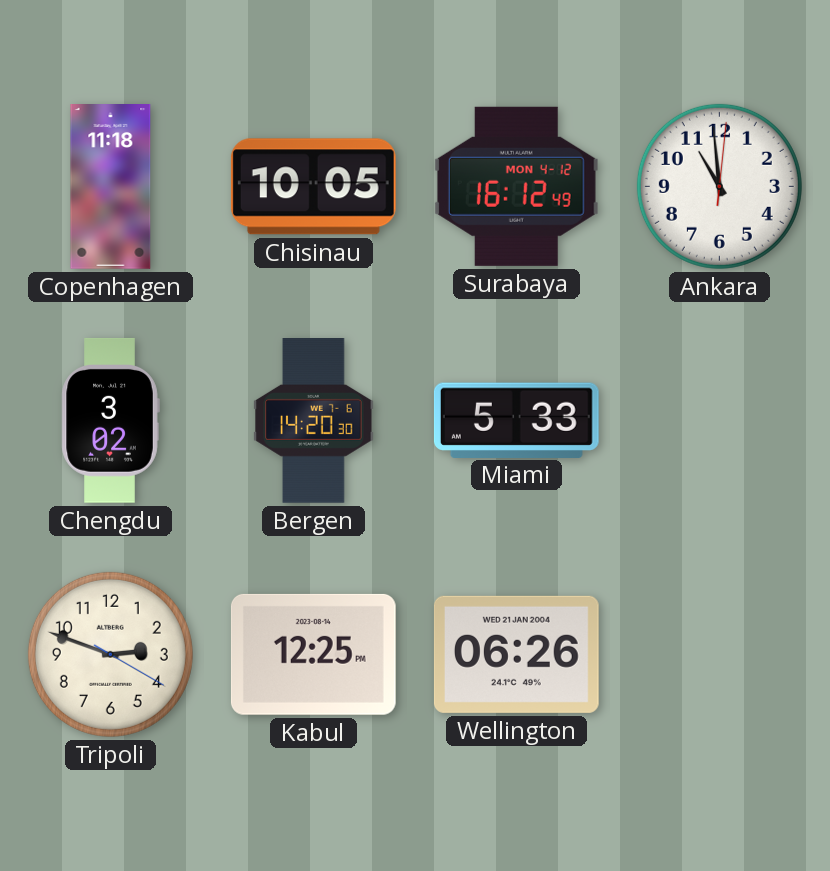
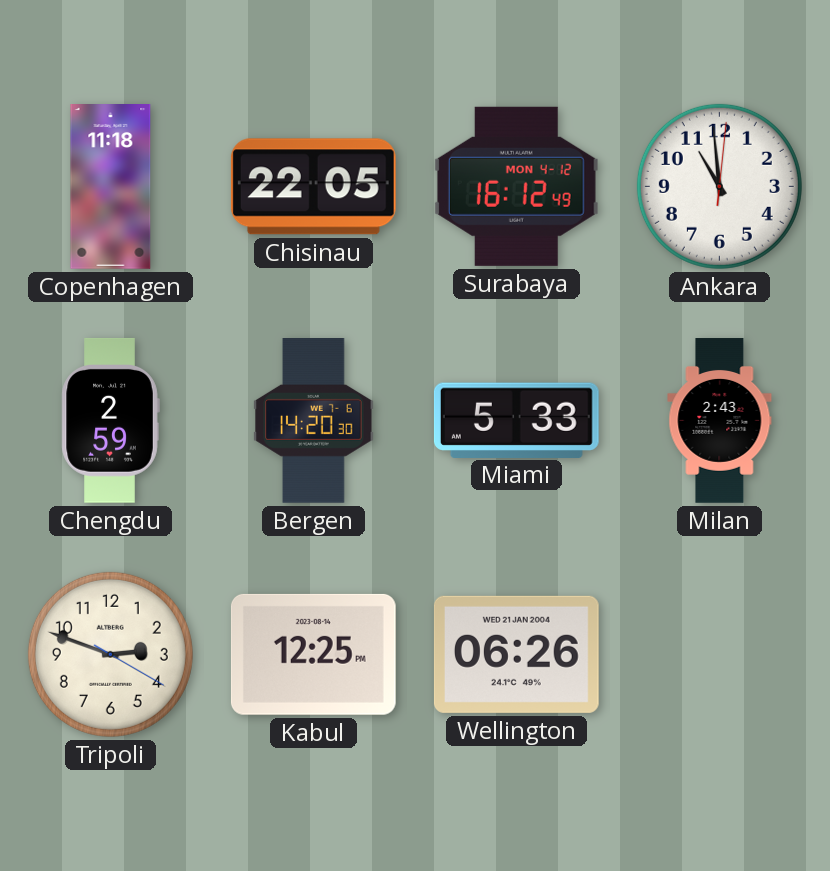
Chisinau: 10:05 -> 22:05
Chengdu: 3:02 -> 2:59
Milan: none -> 2:43
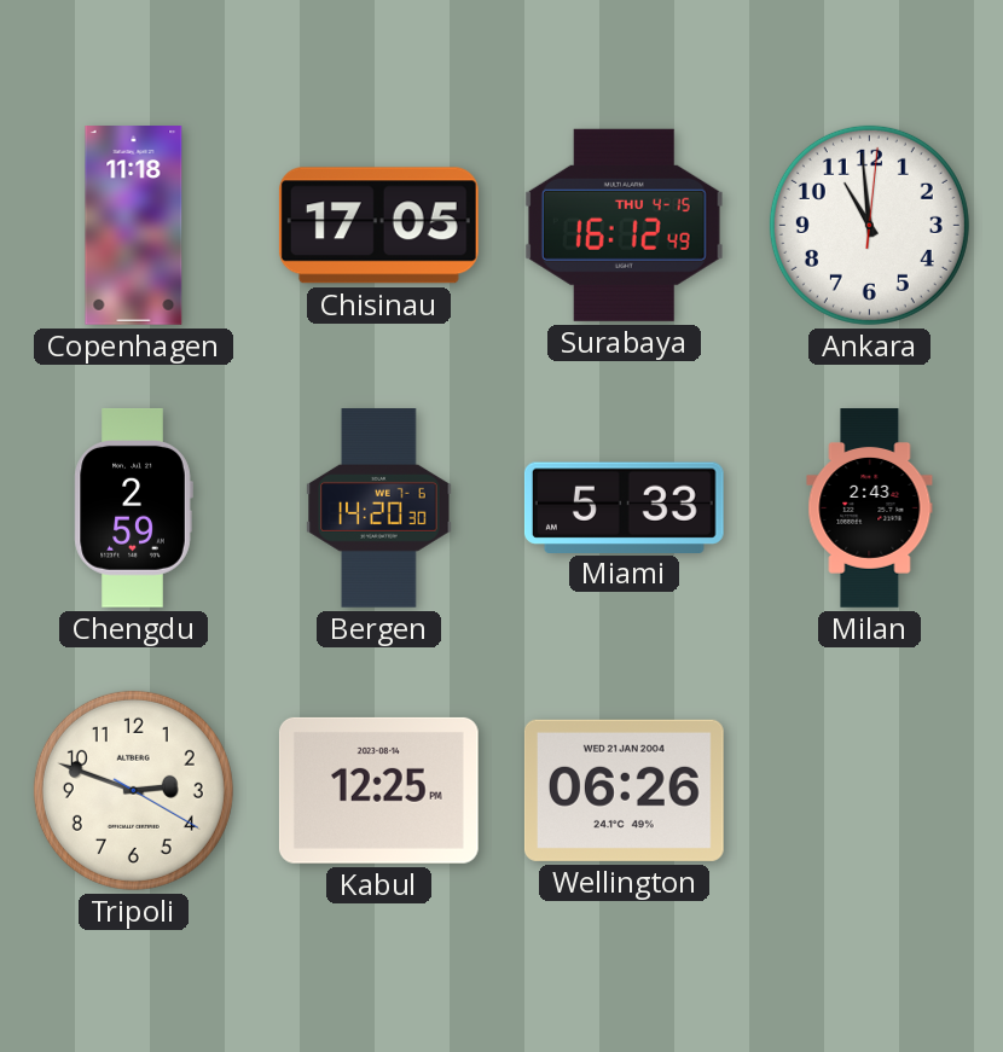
Chisinau: 22:05 -> 17:05
Surabaya date: MON 4-12 -> THU 4-15
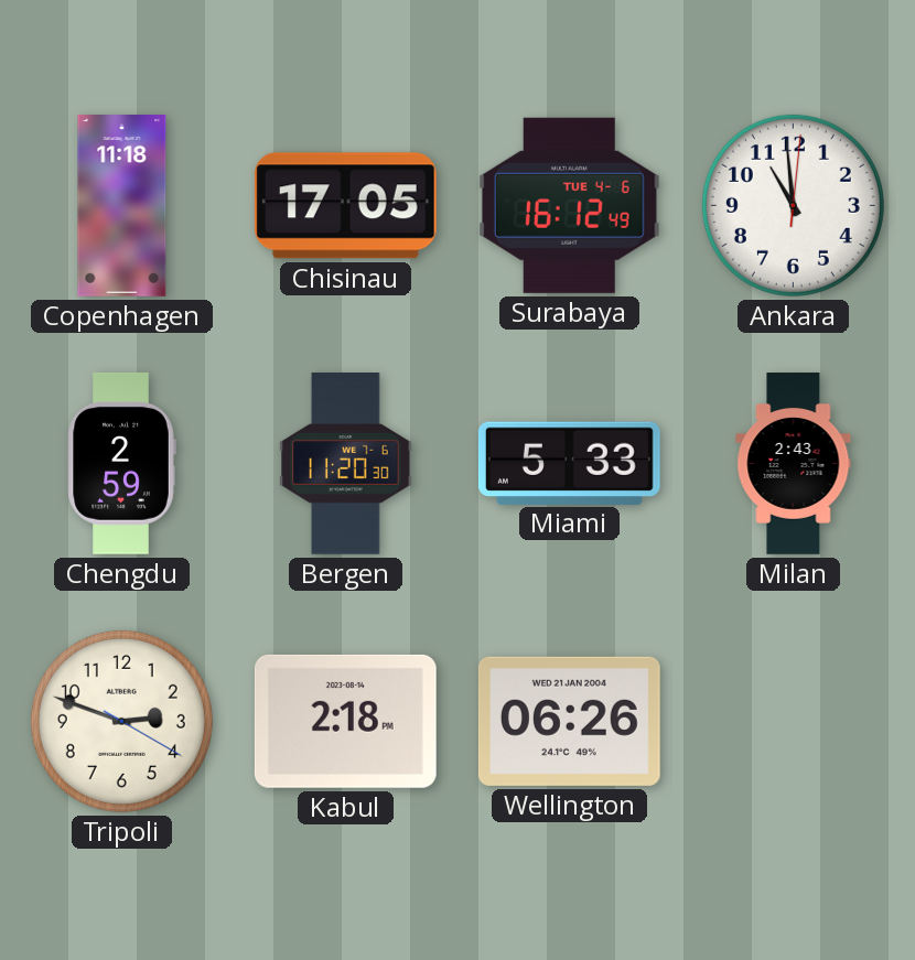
Surabaya date: THU 4-15 -> TUE 4-6
Bergen: 14:20 -> 11:20
Kabul: 12:25 -> 2:18
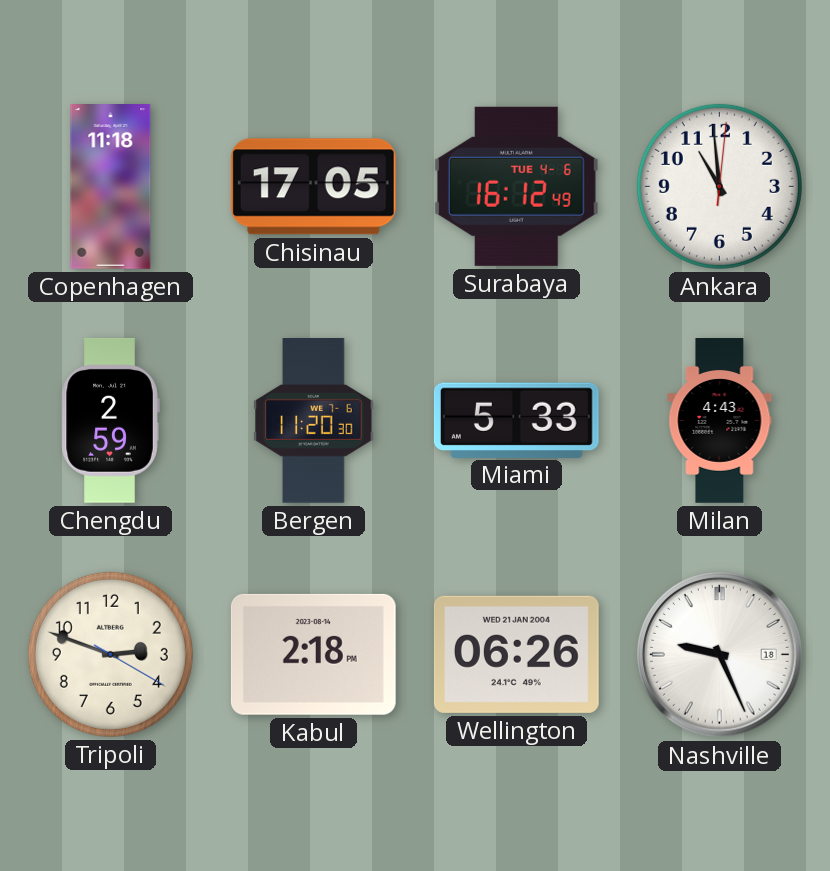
Milan: 2:43 -> 4:43
Nashville: none -> 9:26
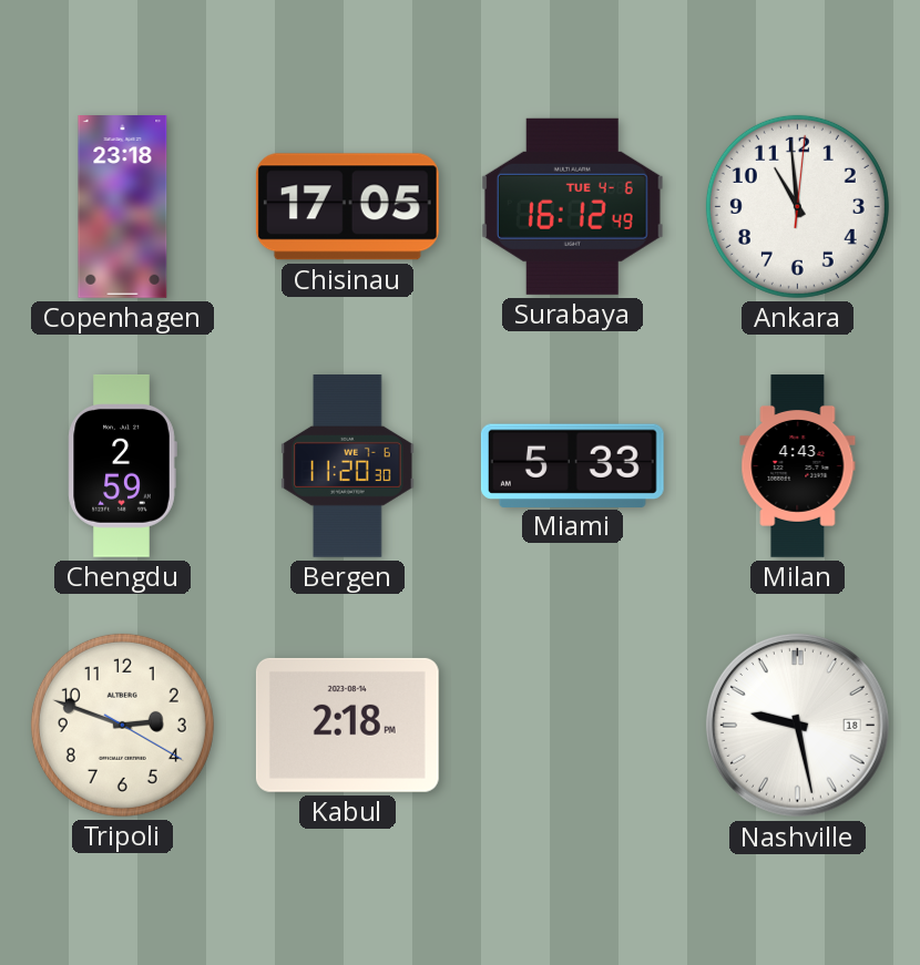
Copenhagen: 11:18 -> 23:18
Wellington: 06:26 -> none
Nashville: 9:26 -> 9:28
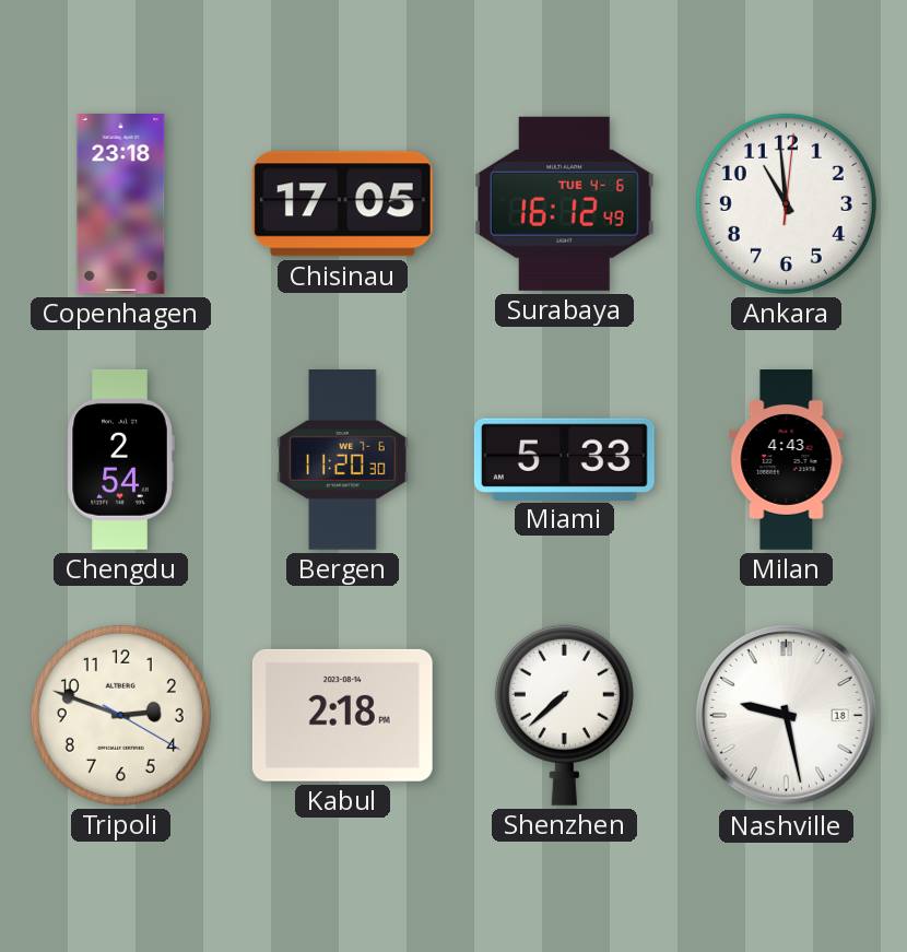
Chengdu: 2:59 -> 2:54
Shenzhen: none -> 7:38
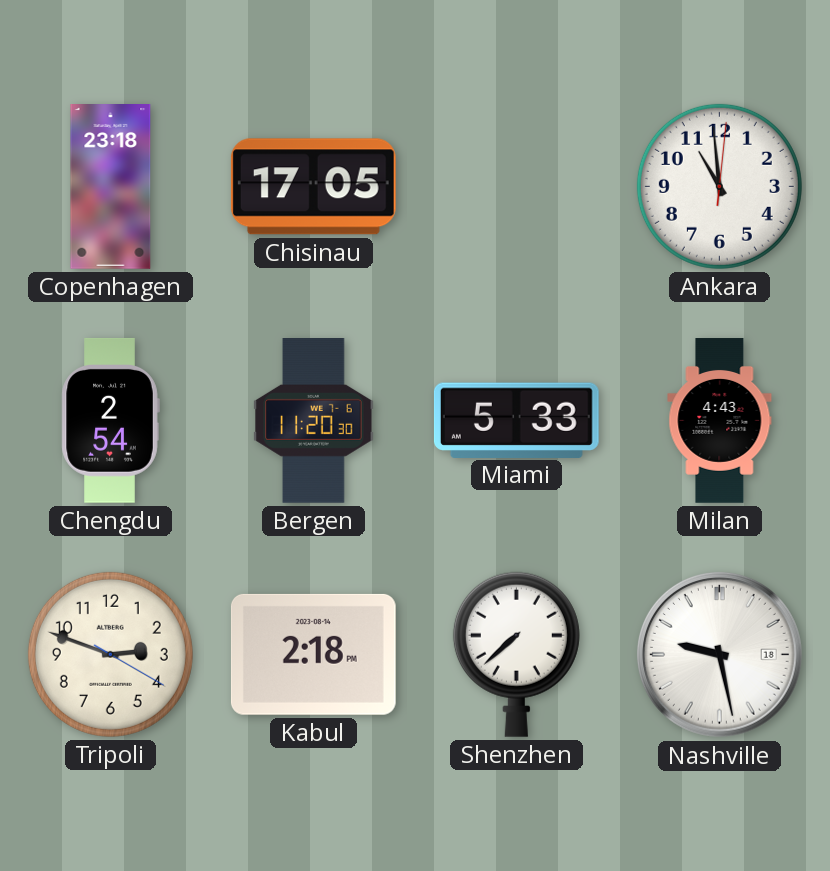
Surabaya: 16:12 -> none
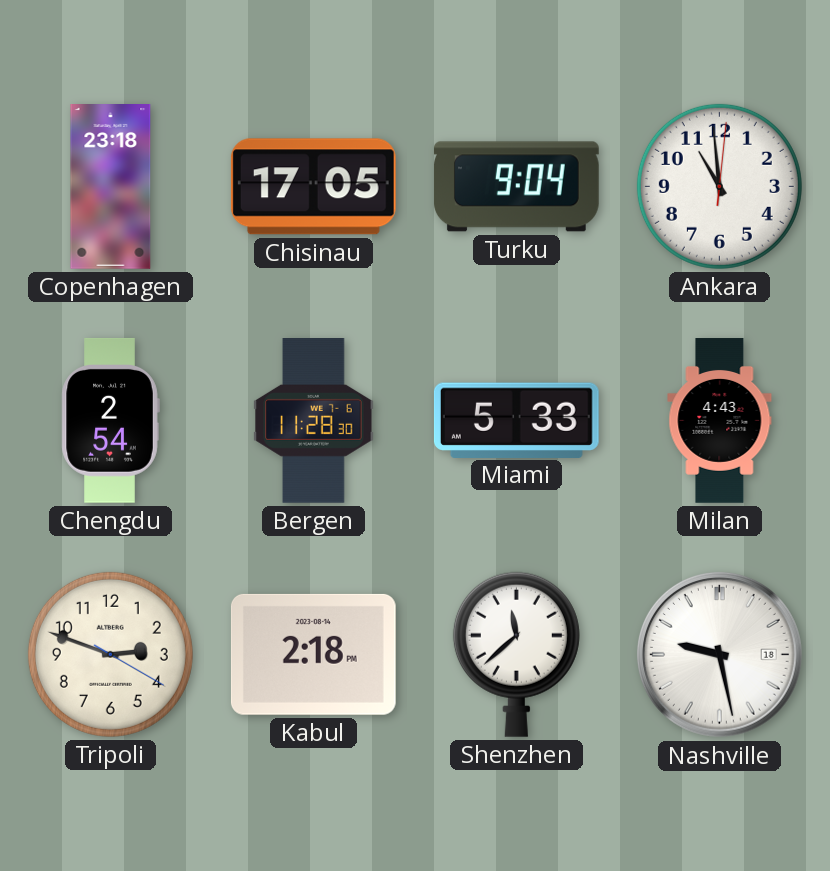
Turku: none -> 9:04
Bergen: 11:20 -> 11:28
Shenzhen: 7:38 -> 11:38
